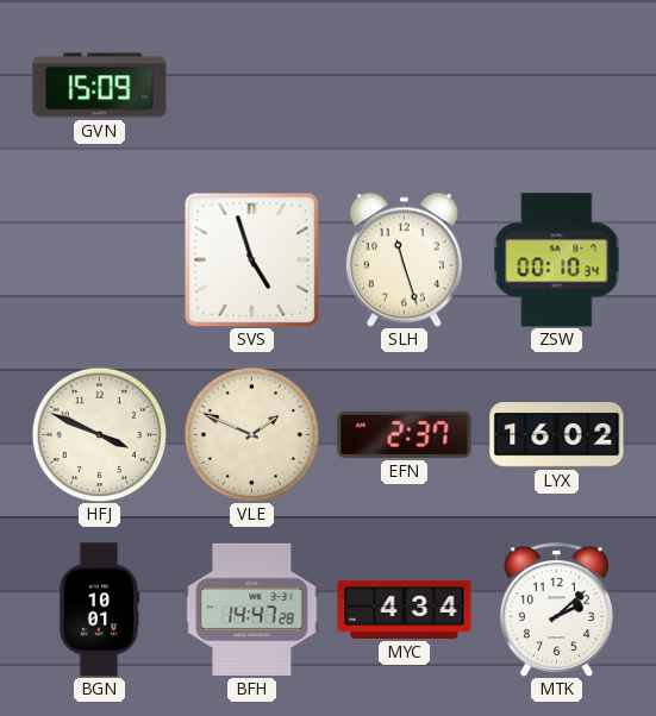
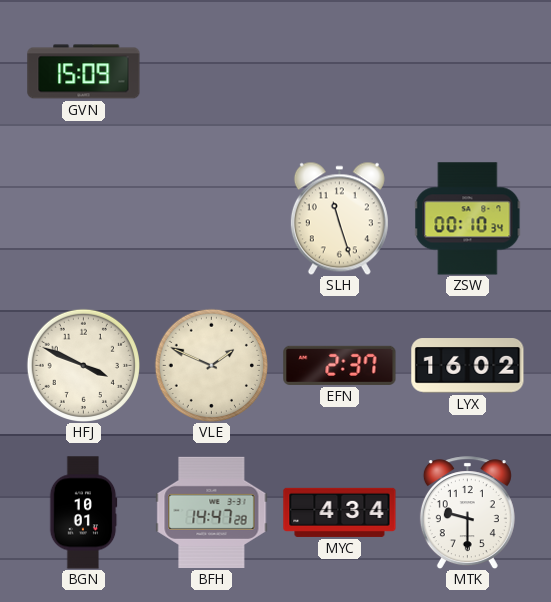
SVS: 4:57 -> none
MTK: 2:08 -> 9:30
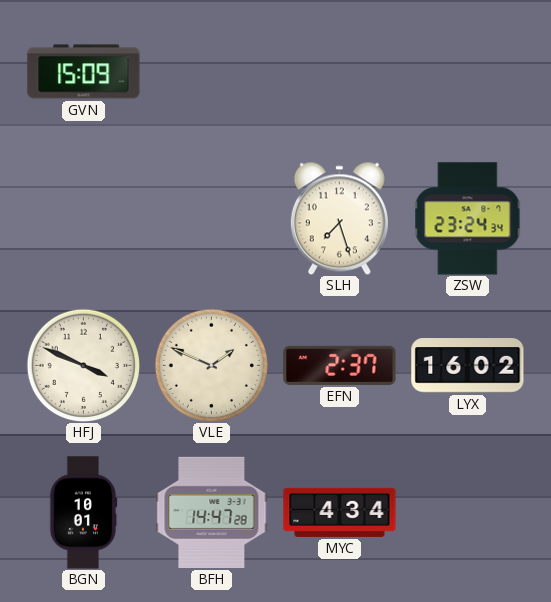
SLH: 11:27 -> 7:27
ZSW: 00:10 -> 23:24
MTK: 9:30 -> none
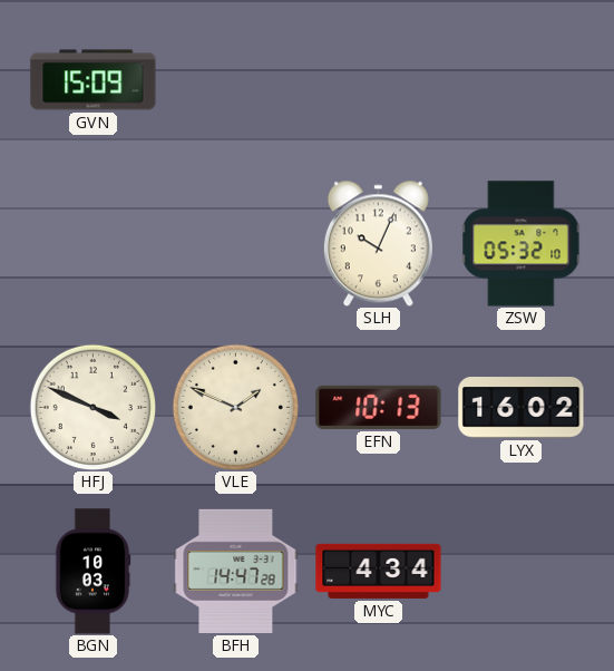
SLH: 7:27 -> 10:04
ZSW: 23:24 -> 05:32
EFN: 2:37 -> 10:13
BGN: 10:01 -> 10:03
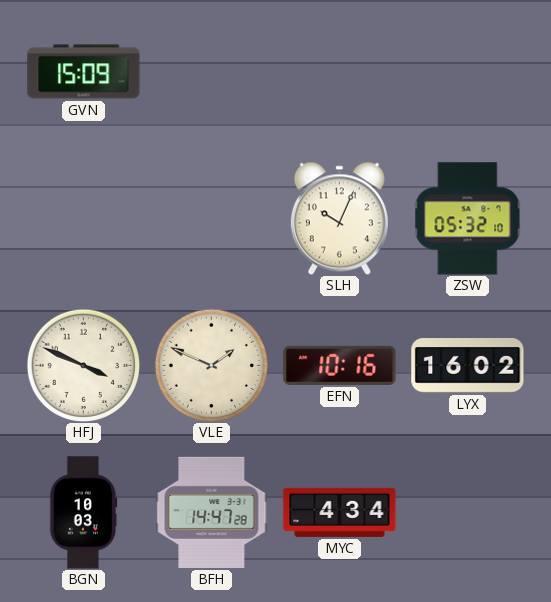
EFN: 10:13 -> 10:16
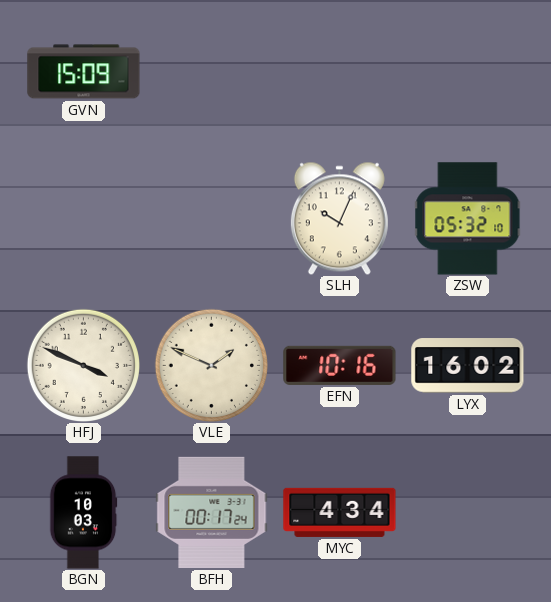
BFH: 14:47 -> 00:17
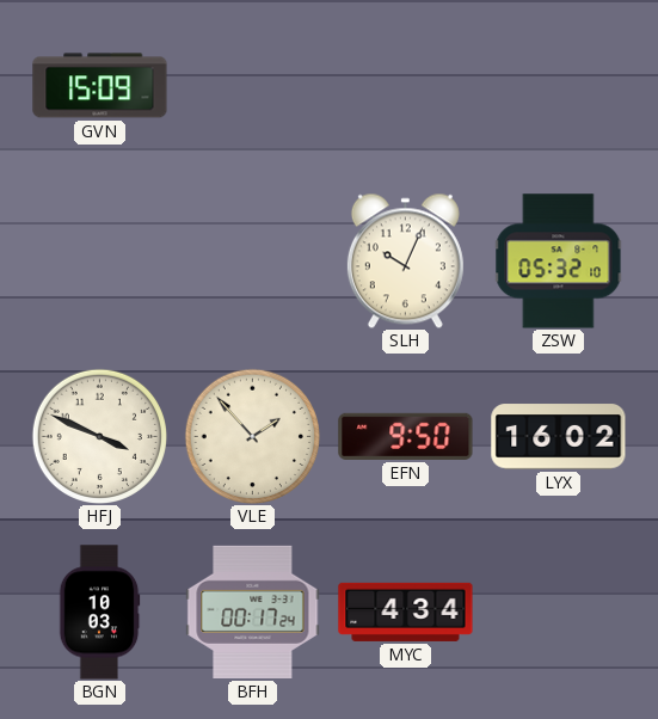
VLE: 1:49 -> 1:53
EFN: 10:16 -> 9:50
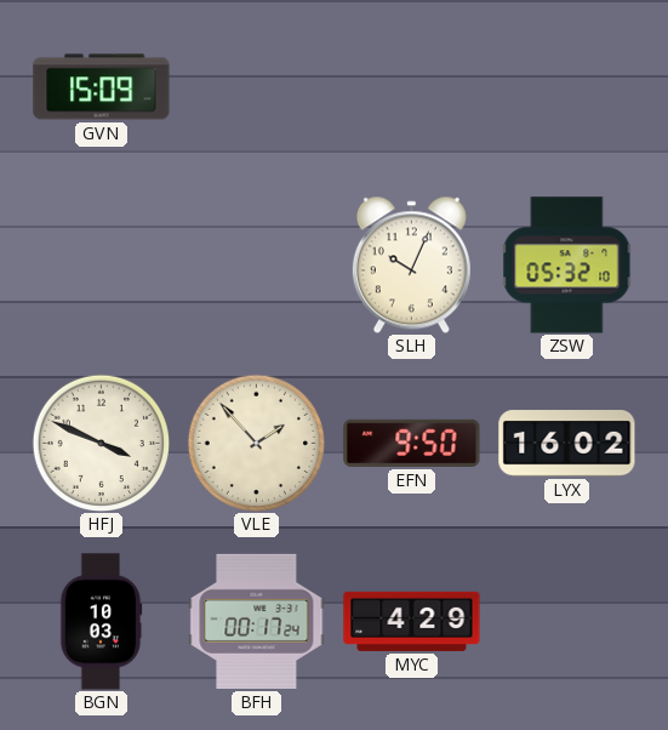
MYC: 4:34 -> 4:29
